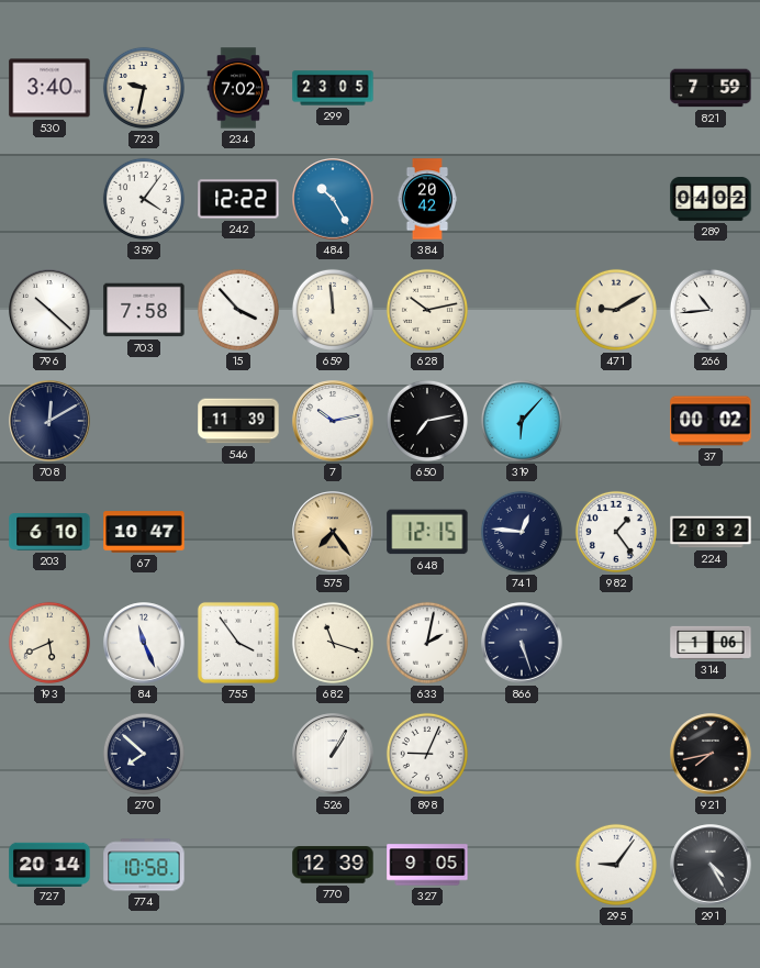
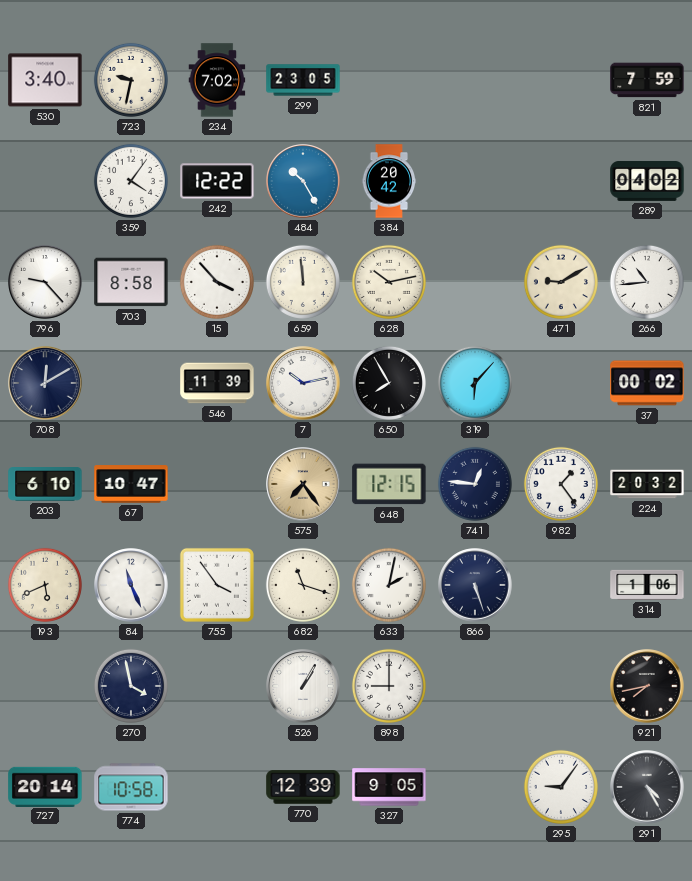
796: 10:22 -> 9:23
703: 7:58 -> 8:58
650: 7:13 -> 7:55
270: 7:52 -> 3:58
898: 9:04 -> 9:00
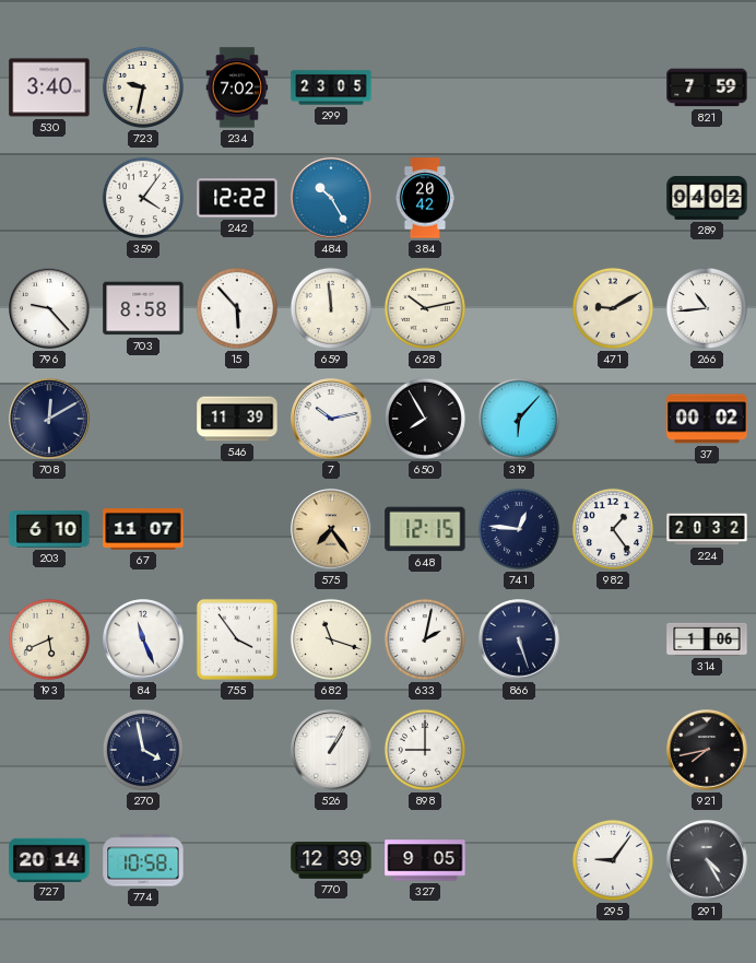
15: 3:53 -> 5:53
67: 10:47 -> 11:07
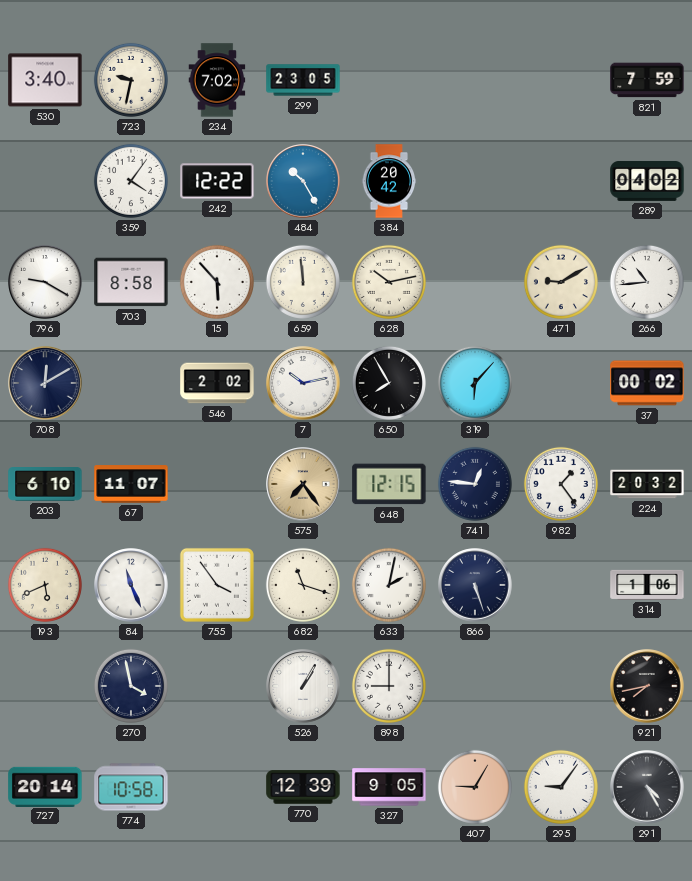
796: 9:23 -> 9:20
546: 11:39 -> 2:02
407: none -> 9:05
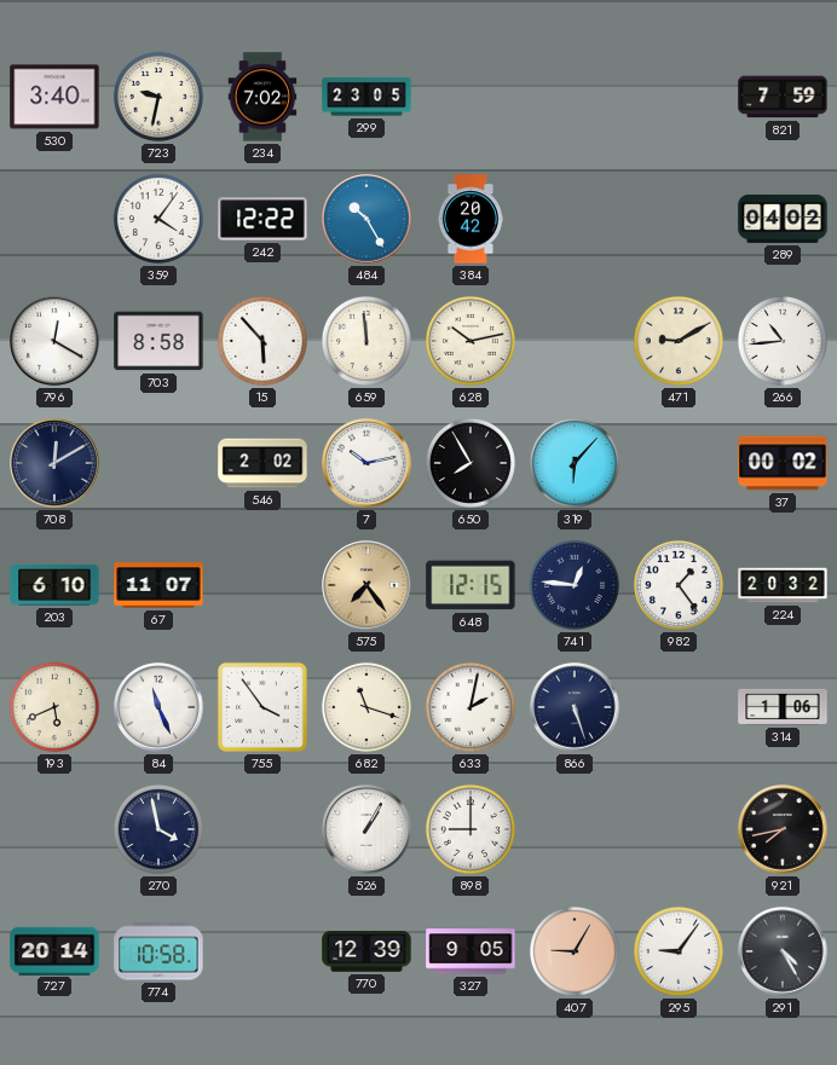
796: 9:20 -> 12:20
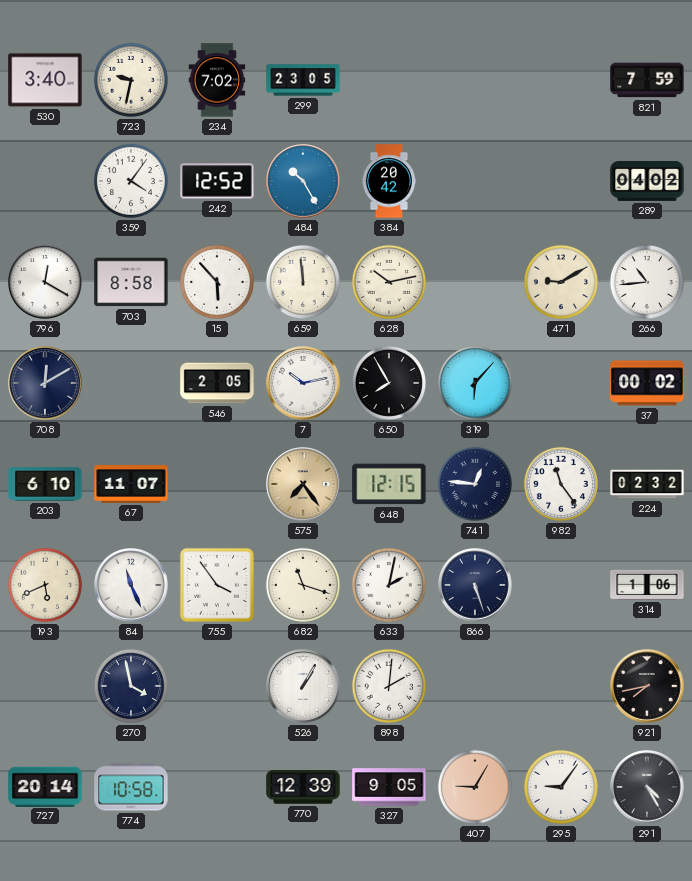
242: 12:22 -> 12:52
546: 2:02 -> 2:05
982: 1:24 -> 11:24
224: 20:32 -> 02:32
898: 9:00 -> 2:01
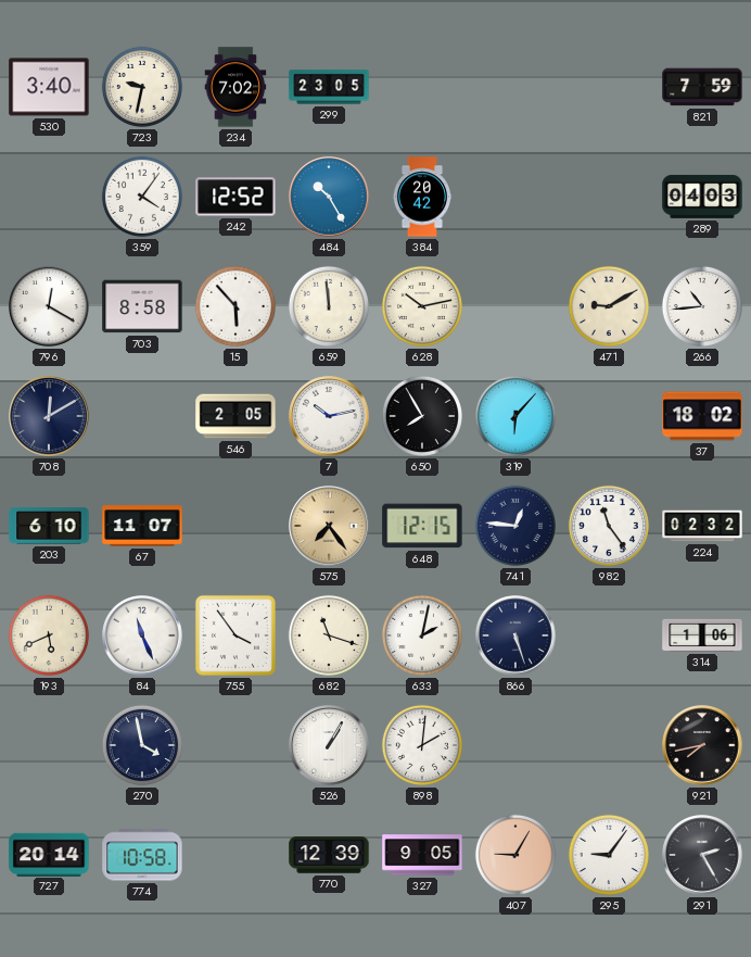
289: 04:02 -> 04:03
37: 00:02 -> 18:02
291: 4:25 -> 2:25
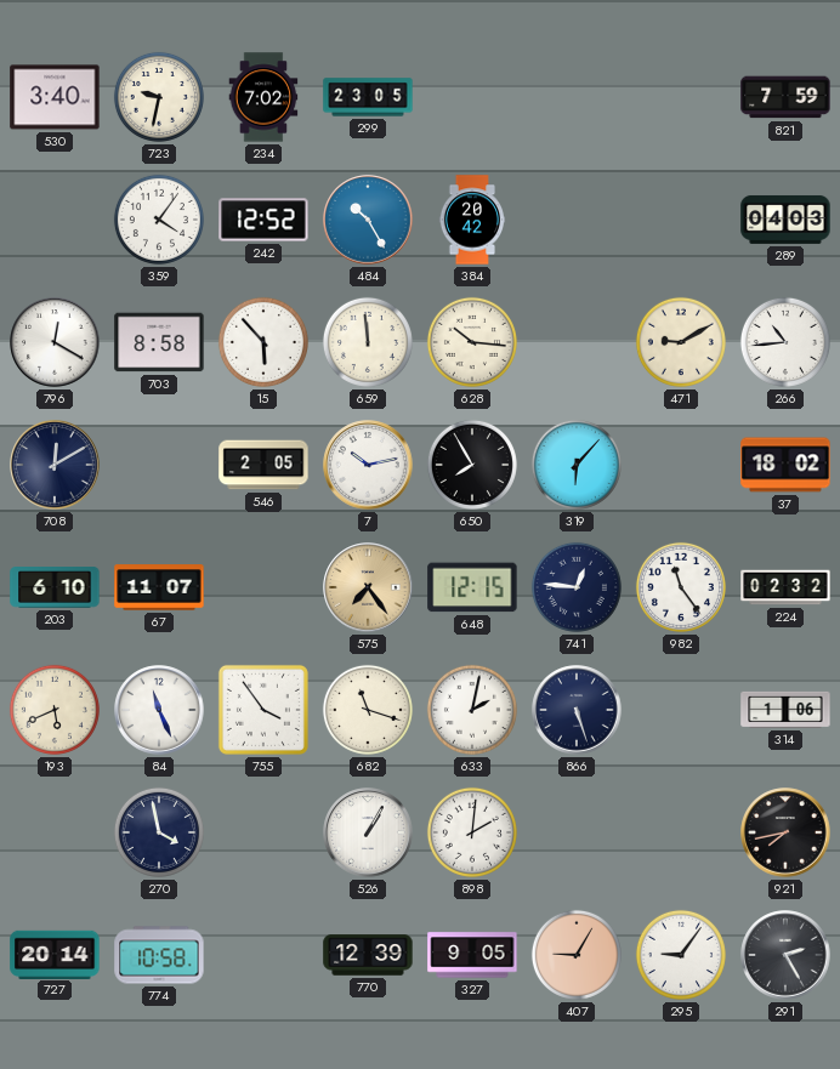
628: 10:13 -> 10:16
